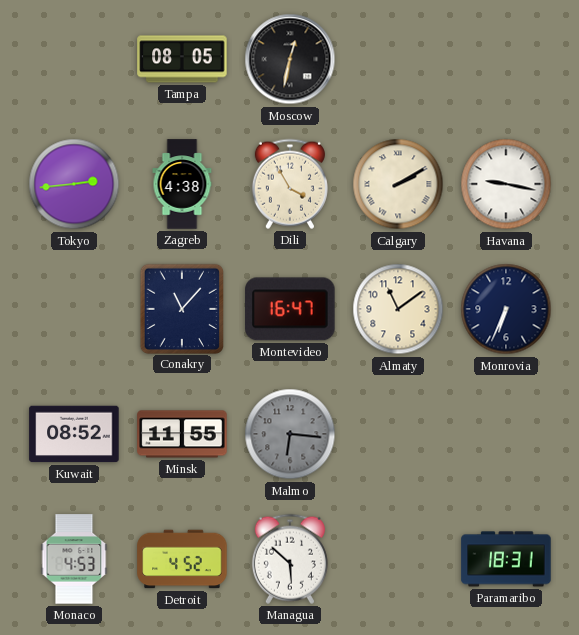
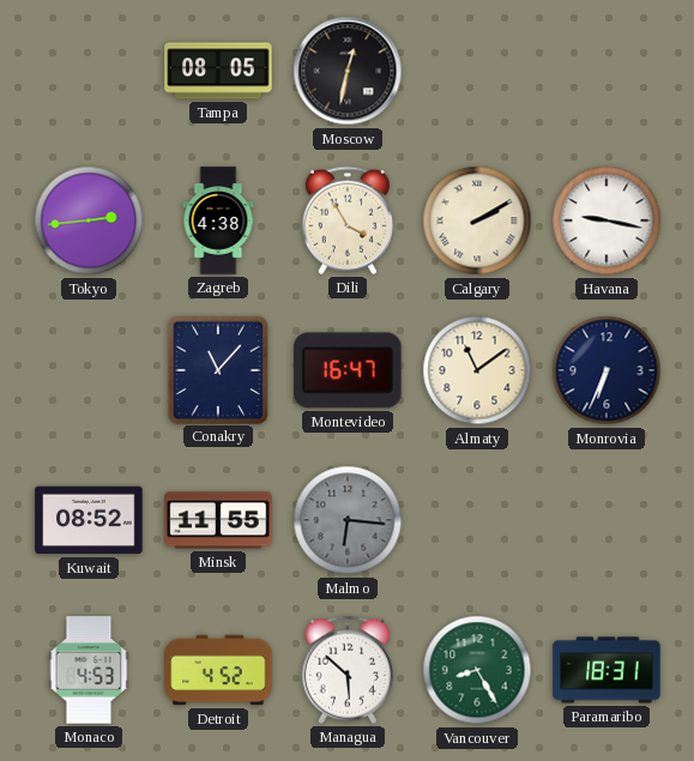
Vancouver: none -> 8:25
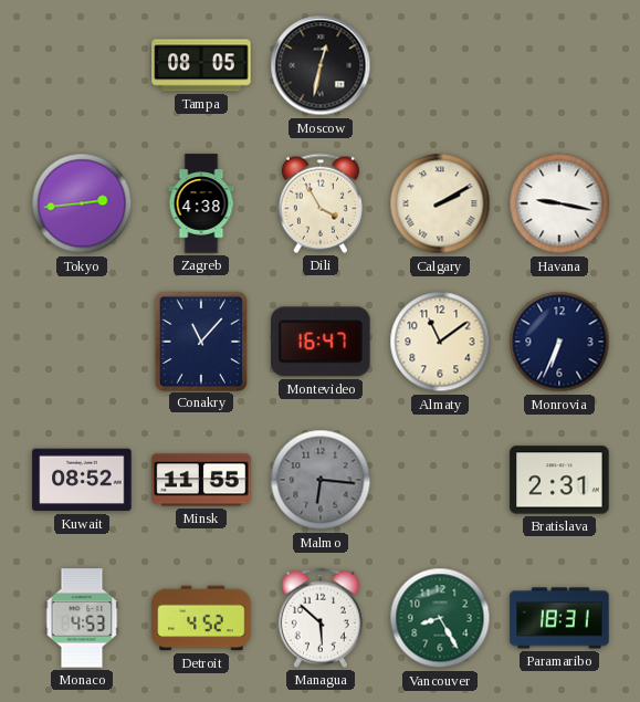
Bratislava: none -> 2:31
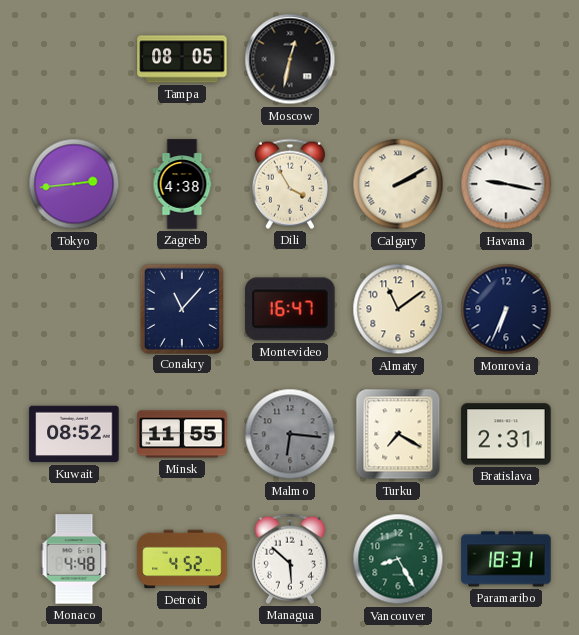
Turku: none -> 7:20
Monaco: 4:53 -> 4:48
